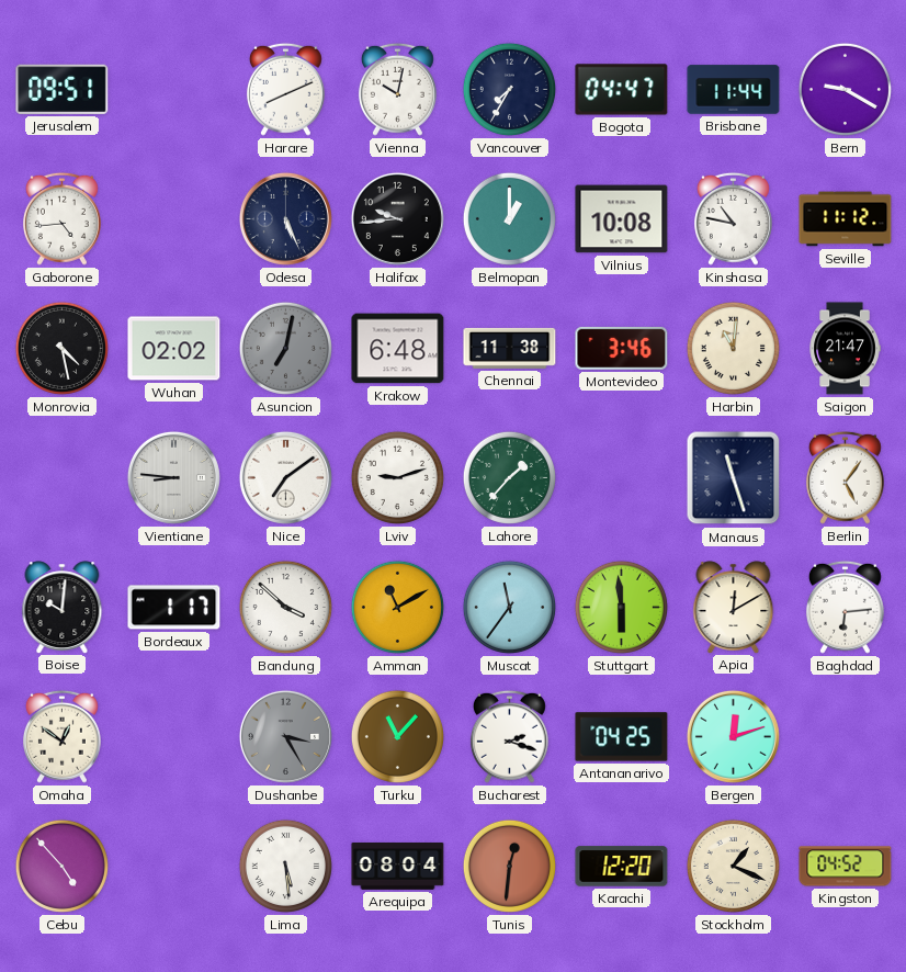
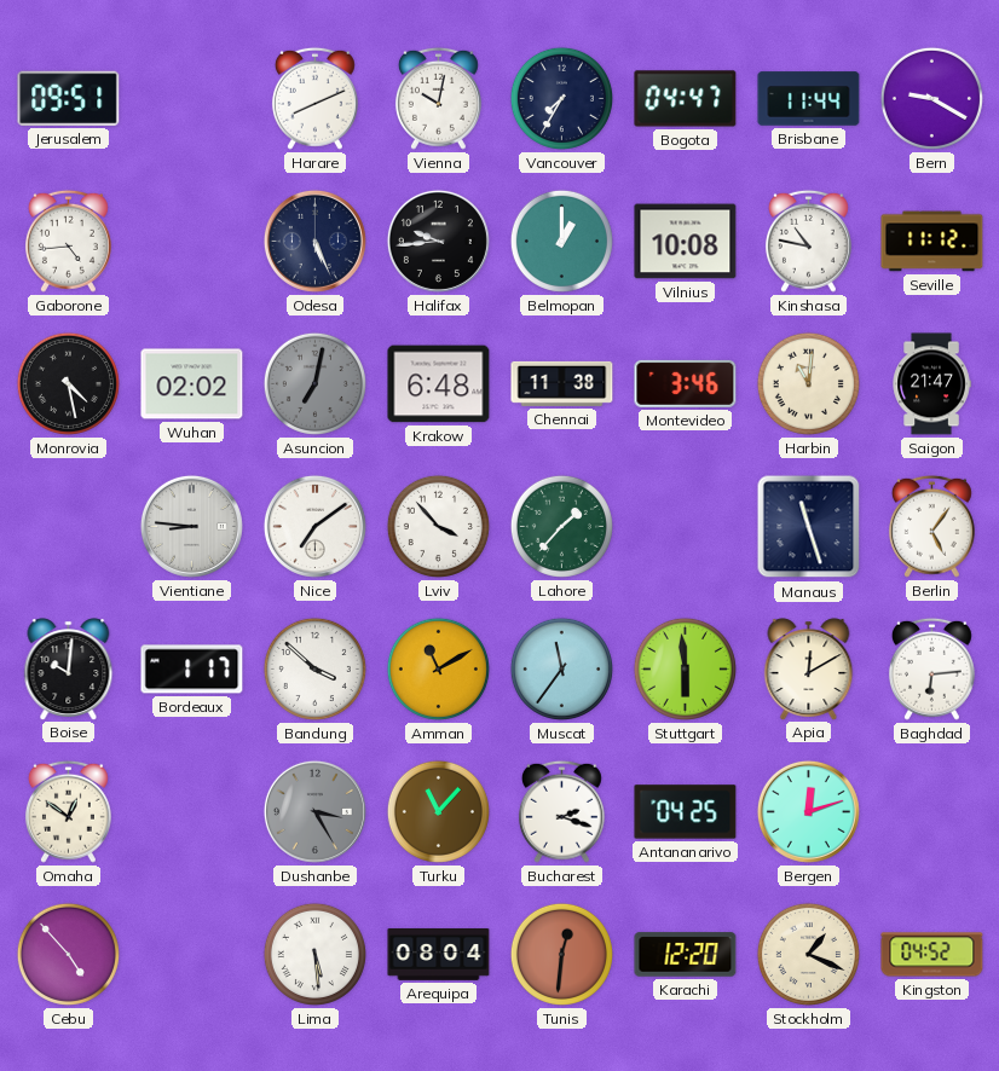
Lviv: 9:12 -> 3:53
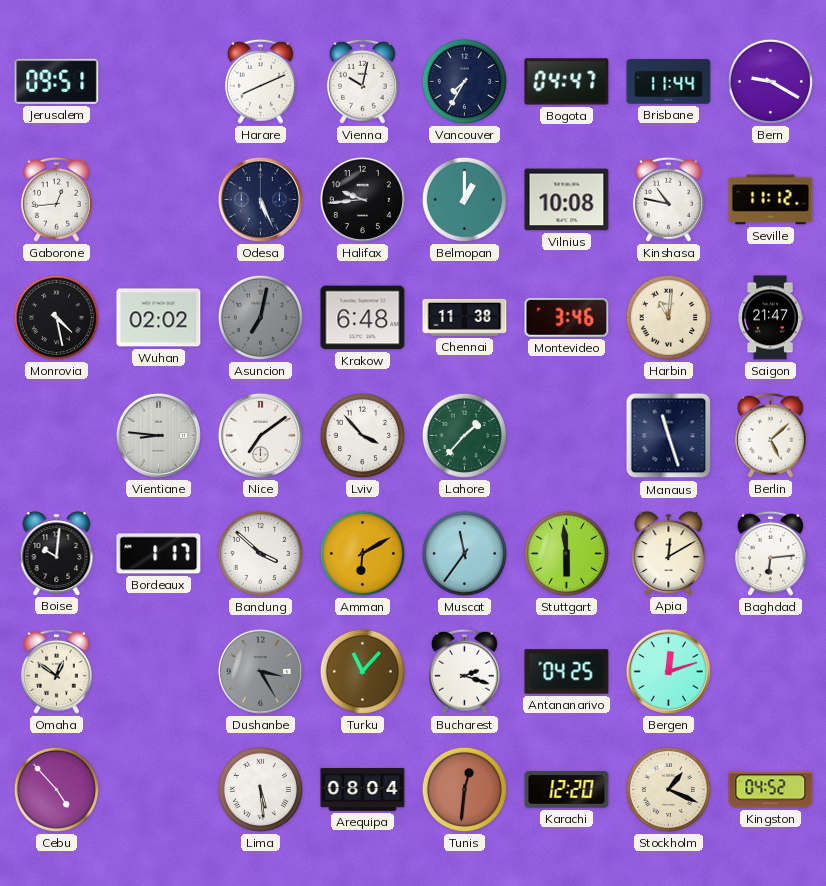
Gaborone: 4:44 -> 12:44
Berlin: 5:06 -> 5:08
Amman: 11:10 -> 6:10
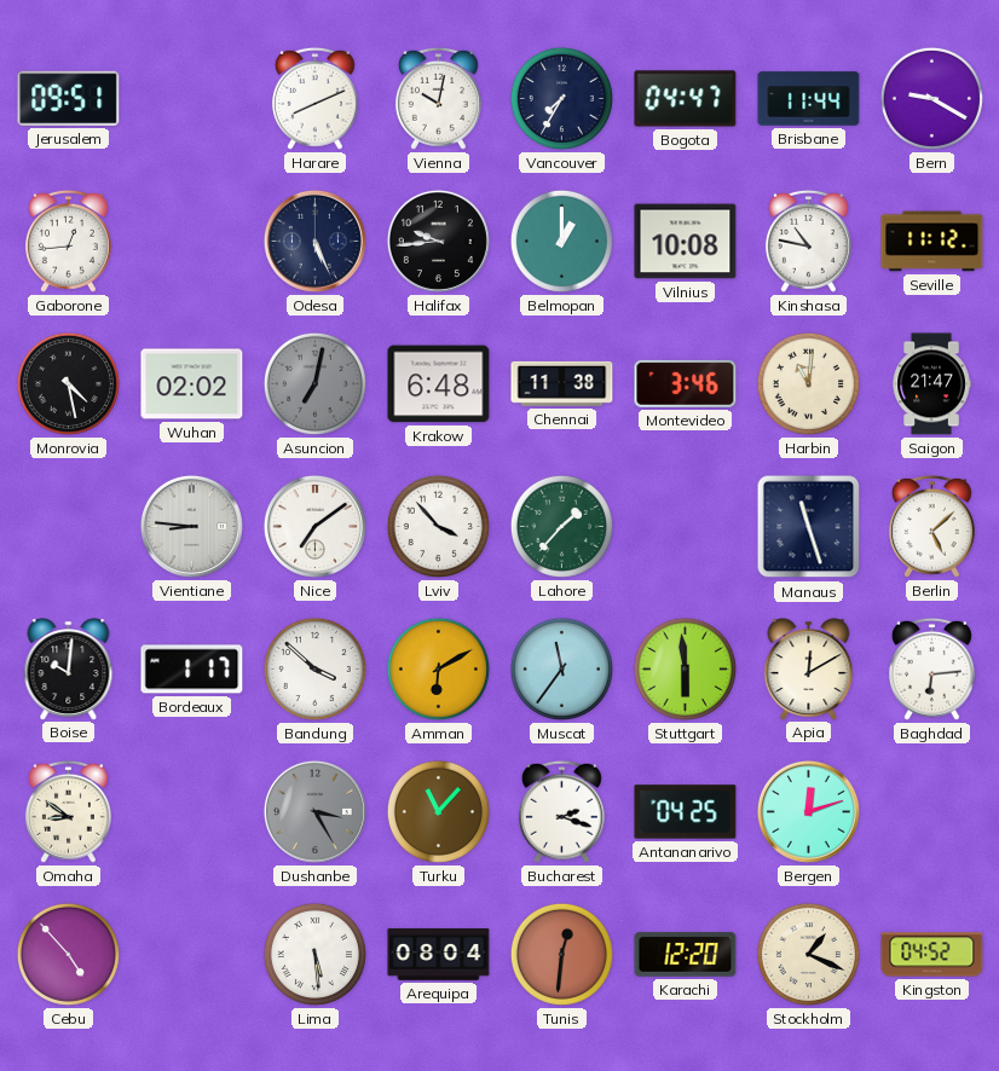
Omaha: 12:51 -> 8:51
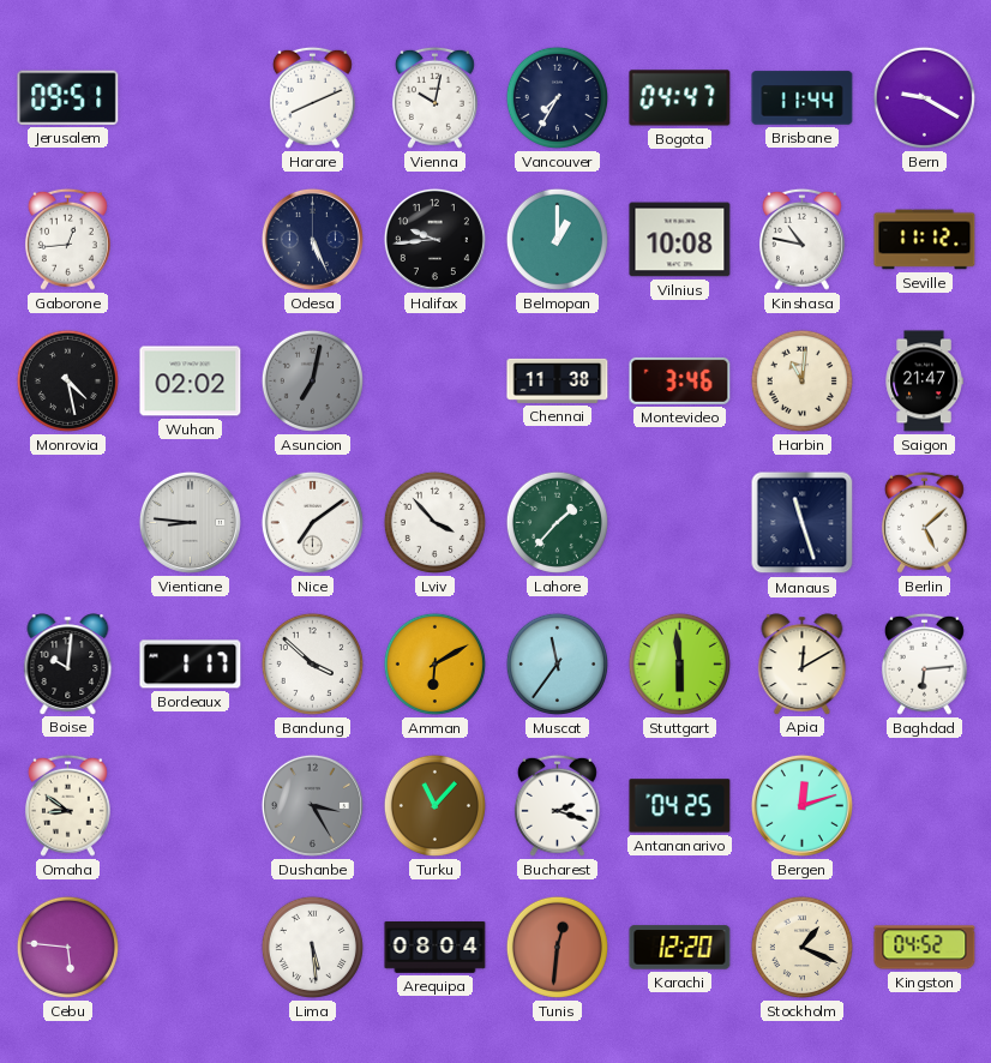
Krakow: 6:48 -> none
Cebu: 4:53 -> 5:46
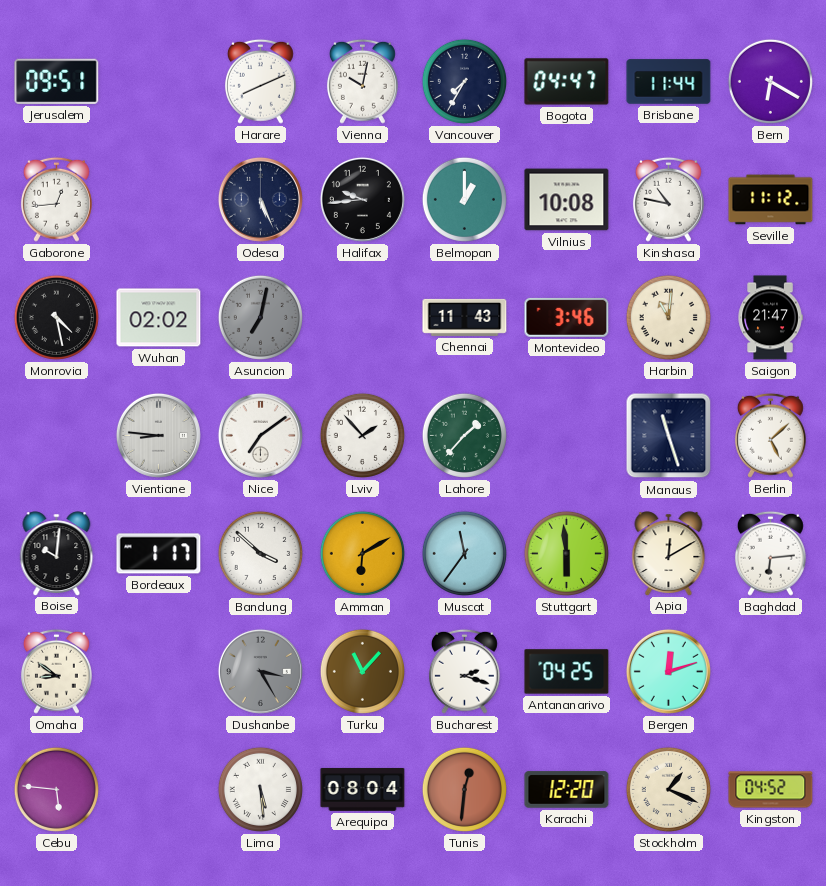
Bern: 9:20 -> 6:20
Chennai: 11:38 -> 11:43
Lviv: 3:53 -> 1:53
